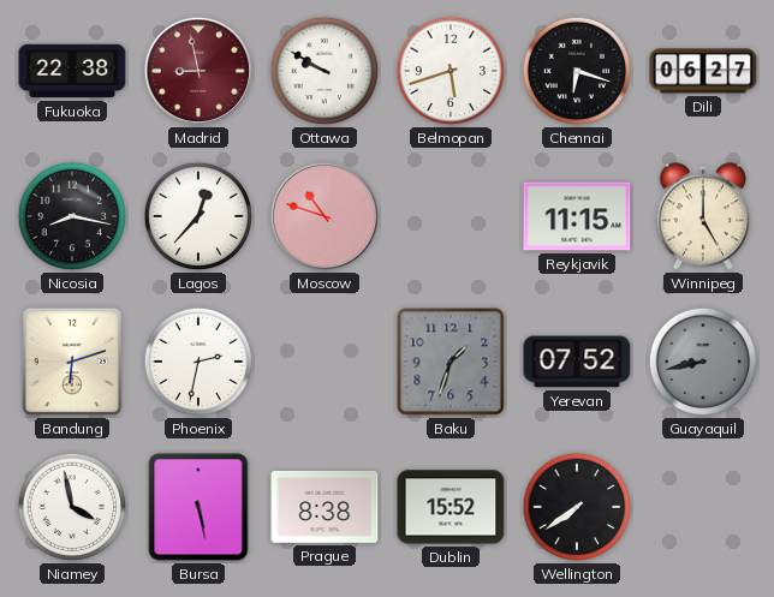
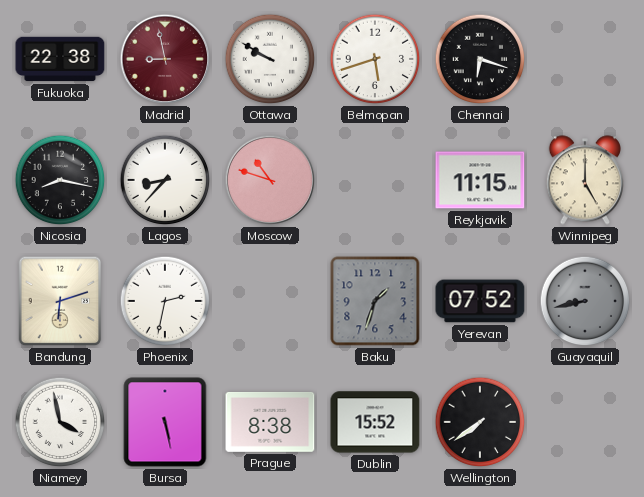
Dili: 06:27 -> none
Lagos: 12:37 -> 8:37
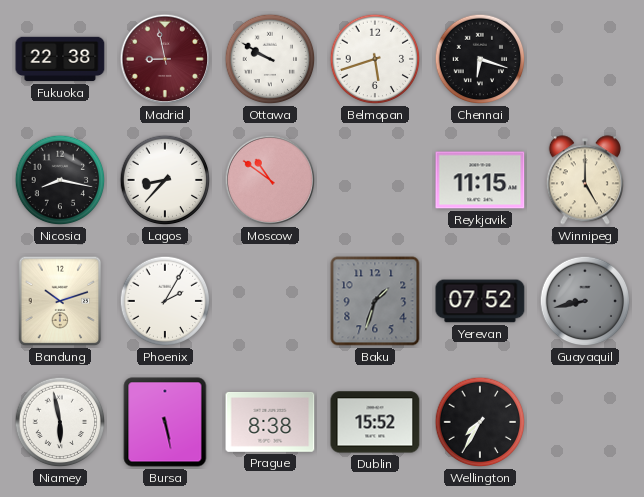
Moscow: 10:48 -> 10:51
Bandung: 6:12 -> 10:12
Phoenix: 2:32 -> 2:05
Niamey: 3:58 -> 5:58
Wellington: 7:39 -> 7:35
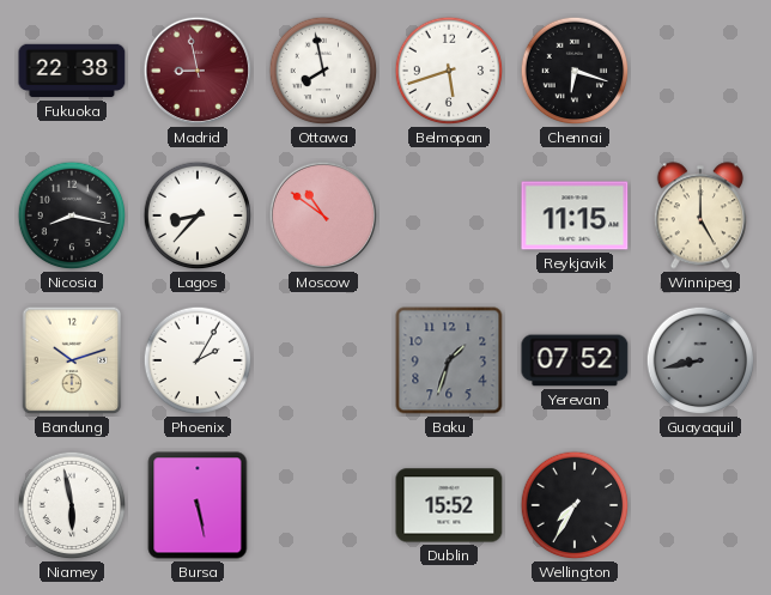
Ottawa: 9:50 -> 7:58
Prague: 8:38 -> none
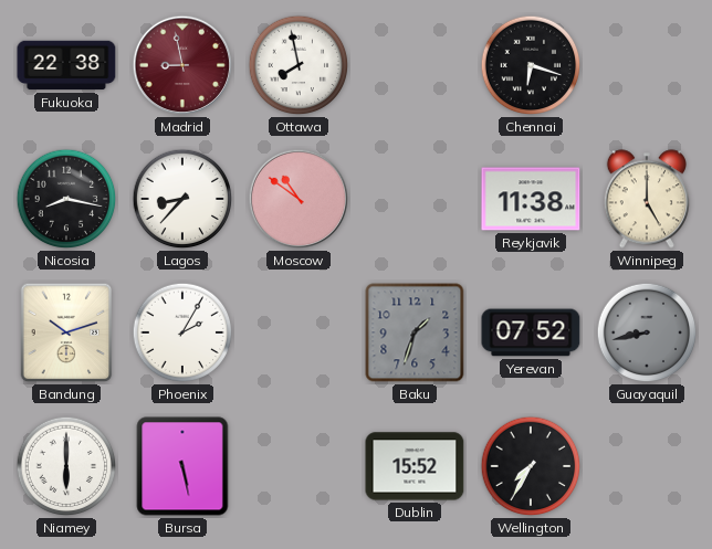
Belmopan: 5:42 -> none
Reykjavik: 11:15 -> 11:38
Niamey: 5:58 -> 6:00
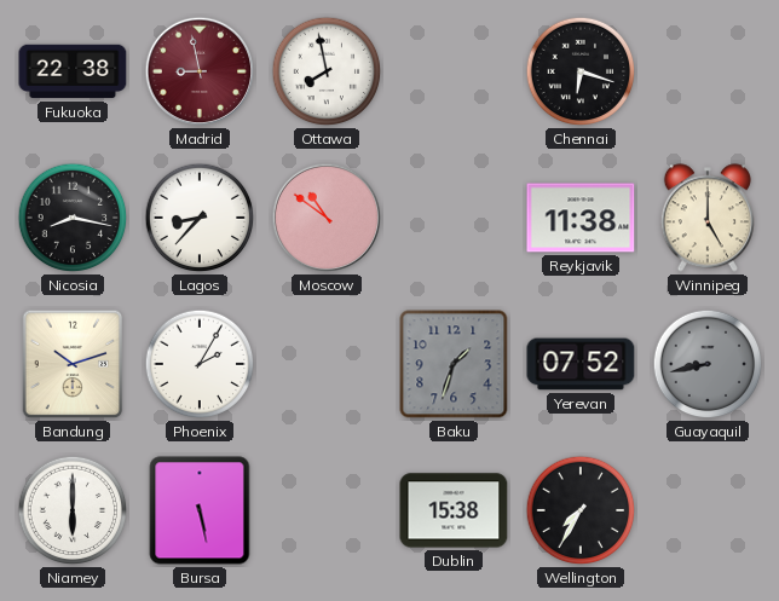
Dublin: 15:52 -> 15:38
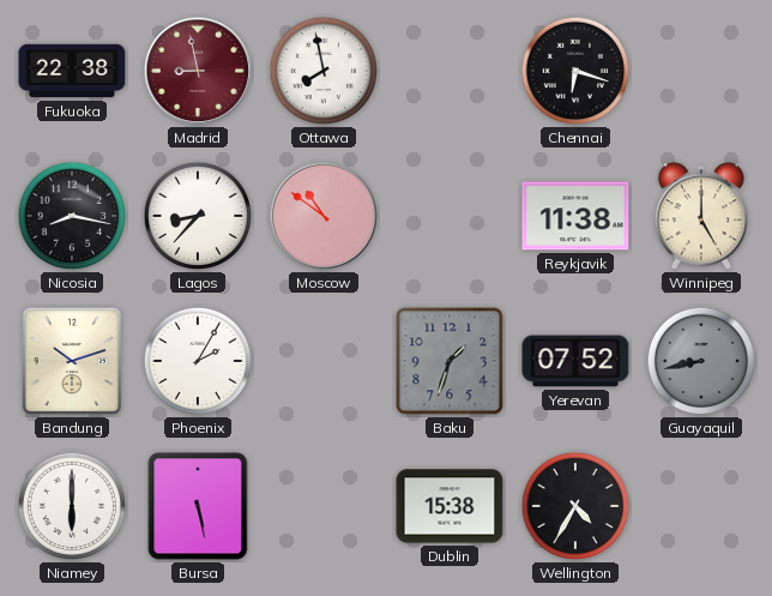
Wellington: 7:35 -> 4:35
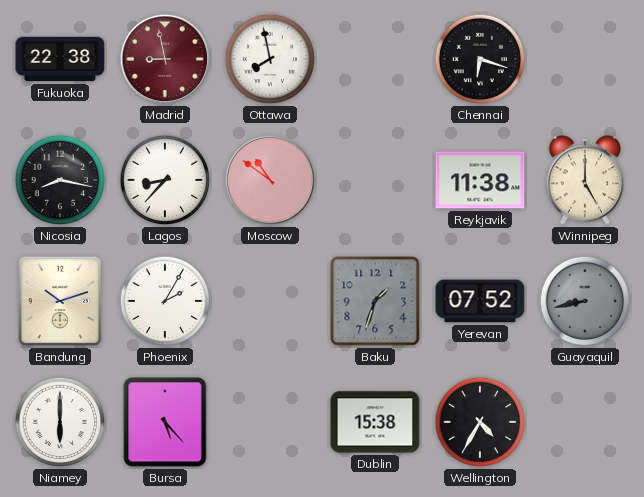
Bursa: 5:28 -> 5:23
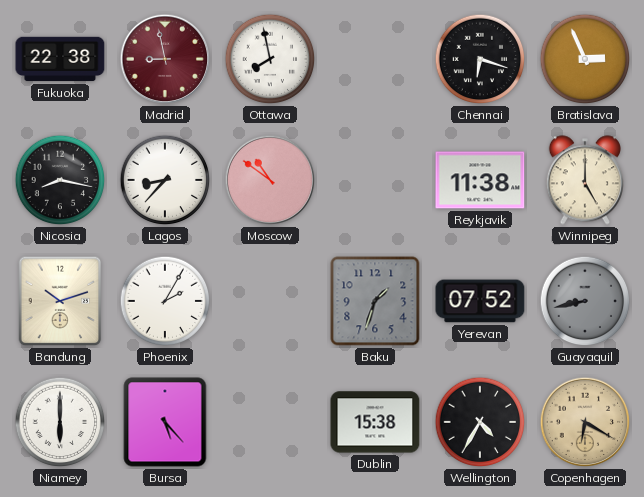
Bratislava: none -> 2:56
Copenhagen: none -> 6:20
